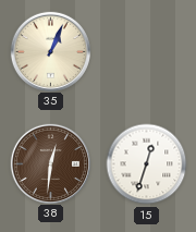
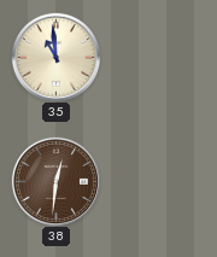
35: 1:04 -> 10:59
15: 12:33 -> none
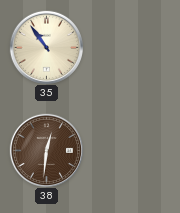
35: 10:59 -> 10:54
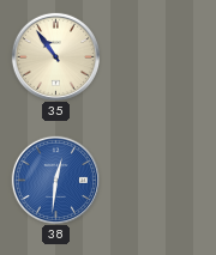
38 dial: brown -> blue
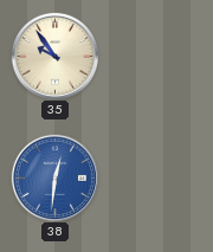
35: 10:54 -> 9:54
